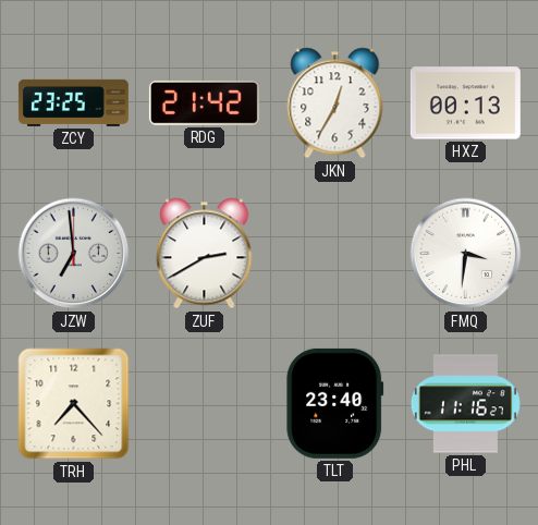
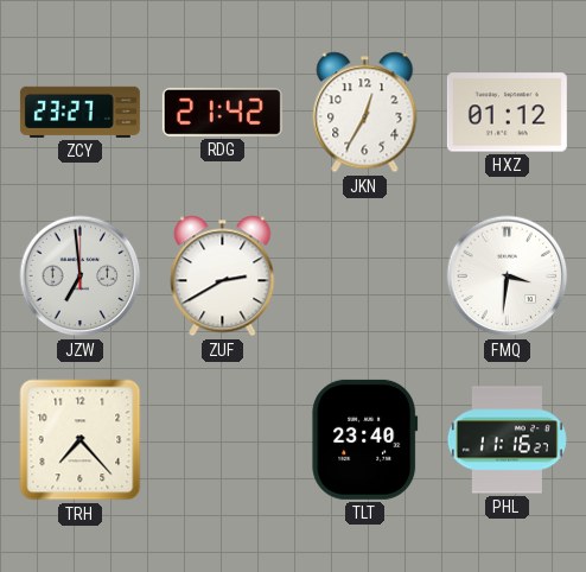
ZCY: 23:25 -> 23:27
HXZ: 00:13 -> 01:12
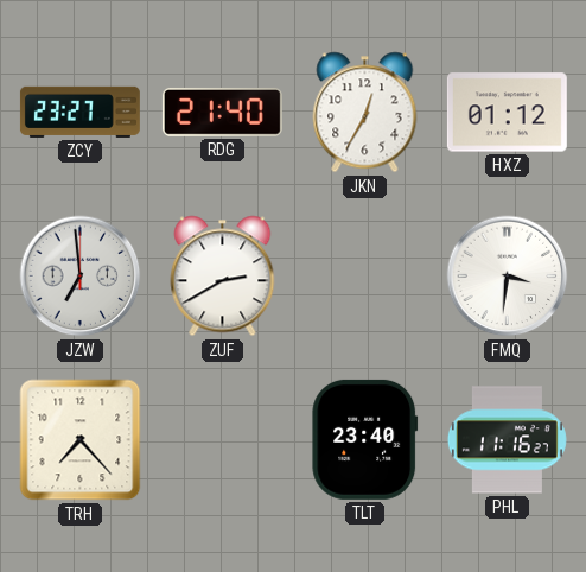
RDG: 21:42 -> 21:40
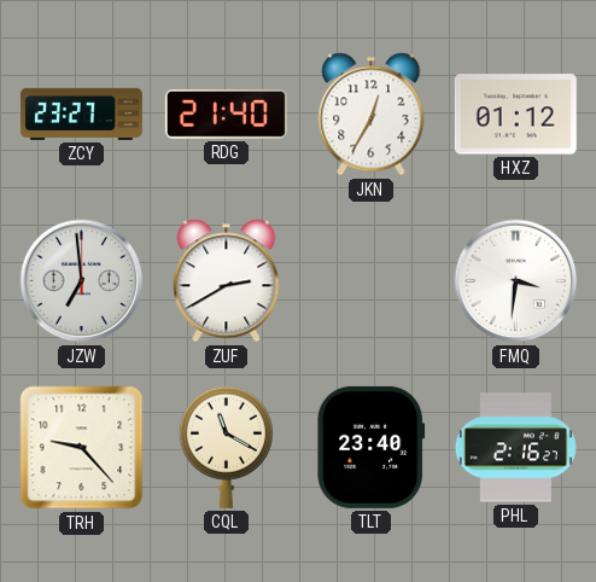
TRH: 7:23 -> 9:23
CQL: none -> 11:20
PHL: 11:16 -> 2:16
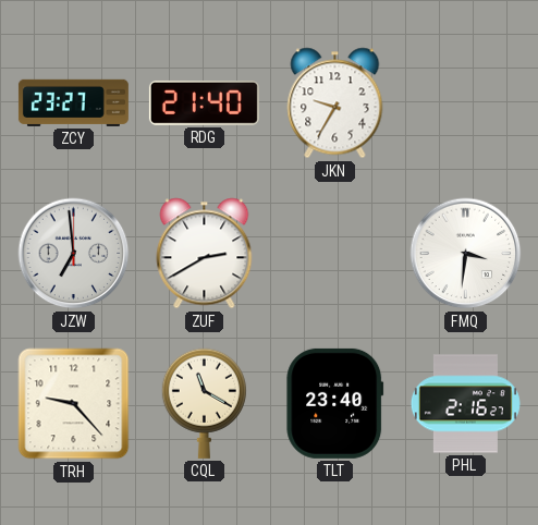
JKN: 12:35 -> 9:35
HXZ: 01:12 -> none
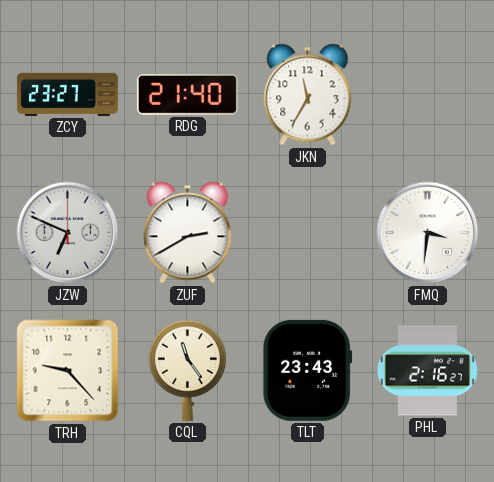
JKN: 9:35 -> 11:35
JZW: 6:59 -> 6:49
CQL: 11:20 -> 11:24
TLT: 23:40 -> 23:43
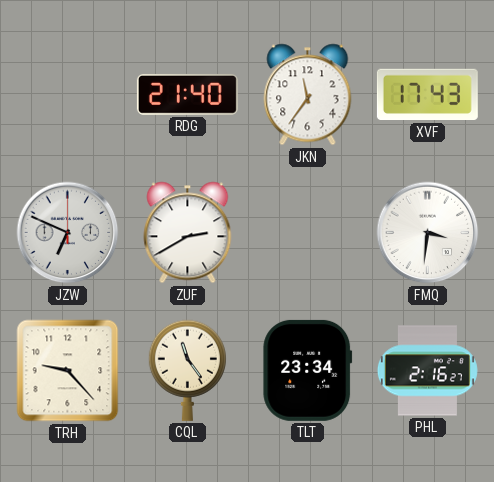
ZCY: 23:27 -> none
JKN: 11:35 -> 11:36
XVF: none -> 17:43
TLT: 23:43 -> 23:34
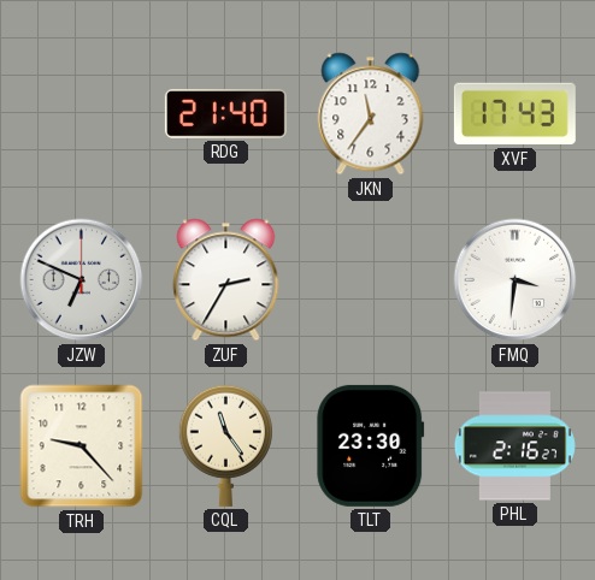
ZUF: 2:40 -> 2:35
TLT: 23:34 -> 23:30
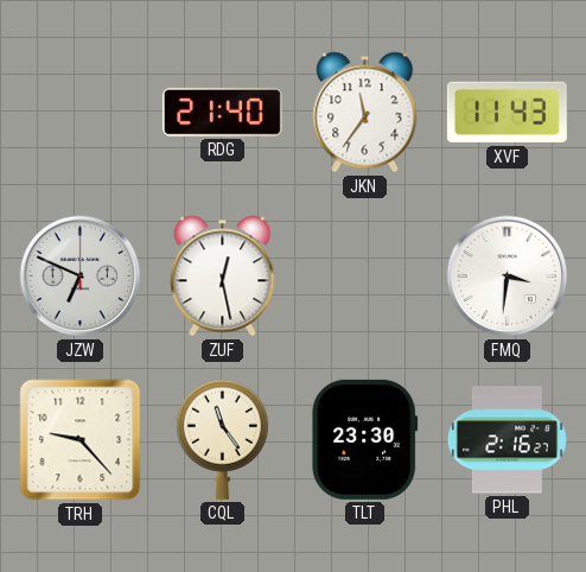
XVF: 17:43 -> 11:43
ZUF: 2:35 -> 12:28
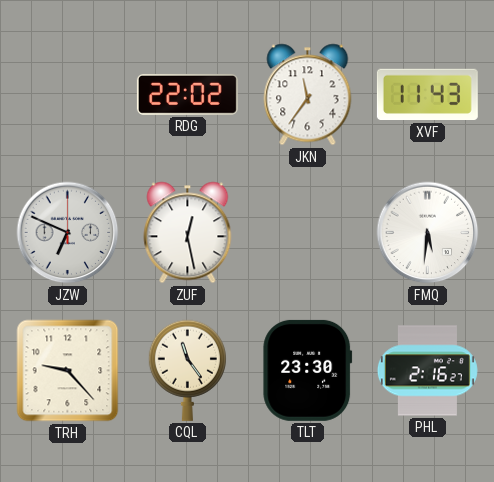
RDG: 21:40 -> 22:02
FMQ: 3:31 -> 5:31
